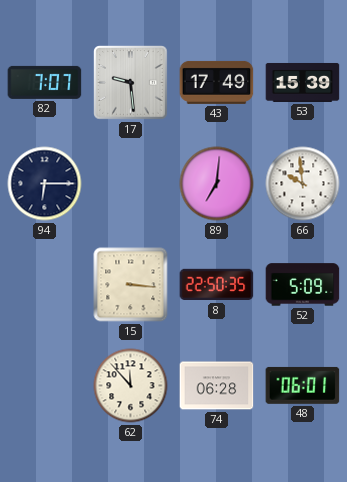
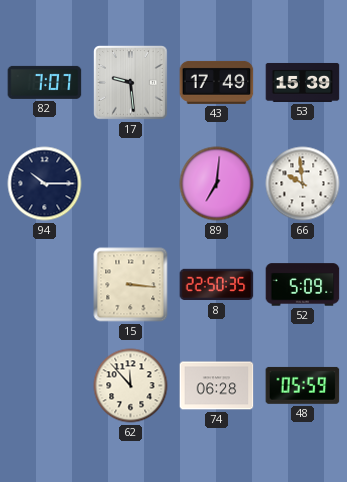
94: 6:15 -> 10:15
48: 06:01 -> 05:59
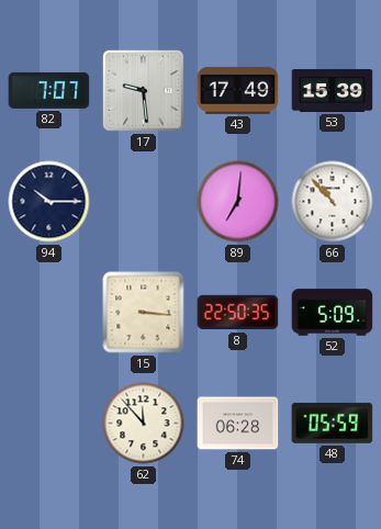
66: 9:59 -> 10:53
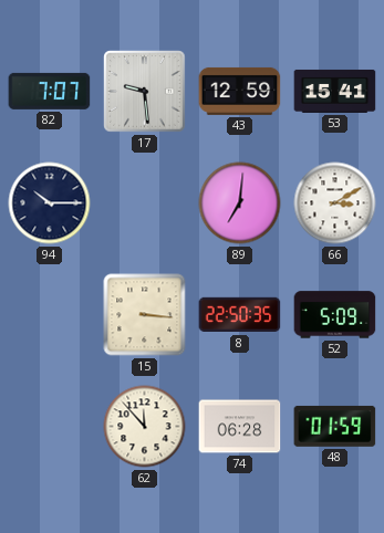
43: 17:49 -> 12:59
53: 15:39 -> 15:41
66: 10:53 -> 3:10
48: 05:59 -> 01:59
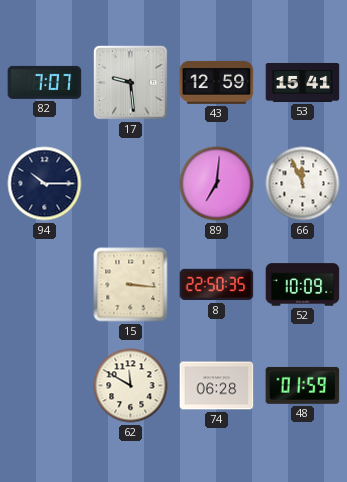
66: 3:10 -> 11:56
52: 5:09 -> 10:09
62: 11:53 -> 11:50
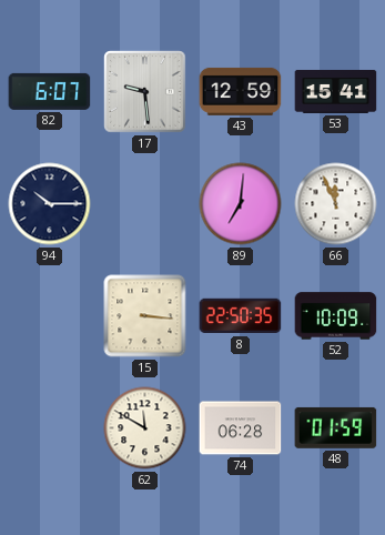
82: 7:07 -> 6:07
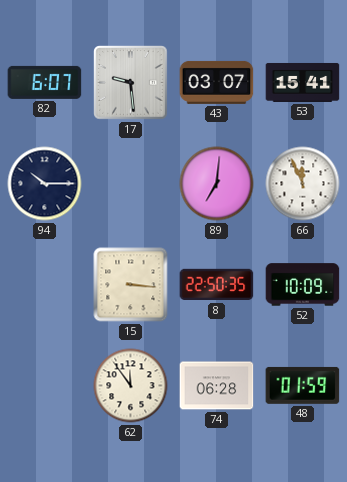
43: 12:59 -> 03:07
62: 11:50 -> 11:54
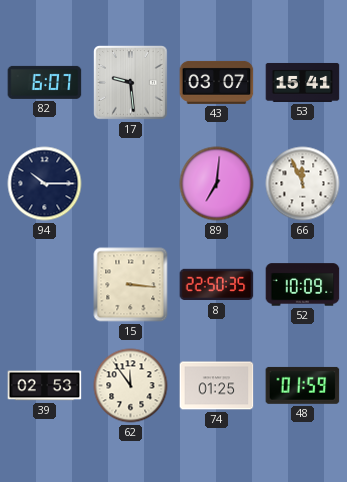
39: none -> 02:53
74: 06:28 -> 01:25
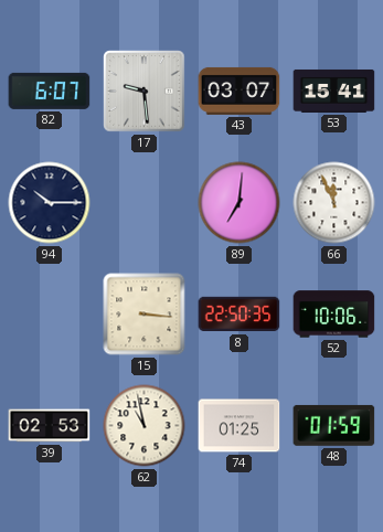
52: 10:09 -> 10:06
62: 11:54 -> 10:58
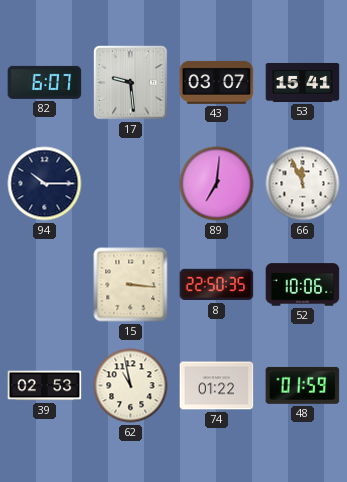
74: 01:25 -> 01:22
